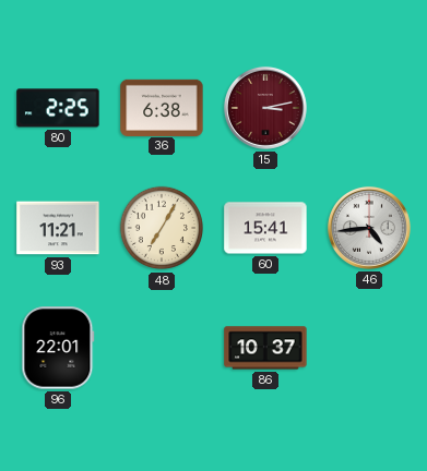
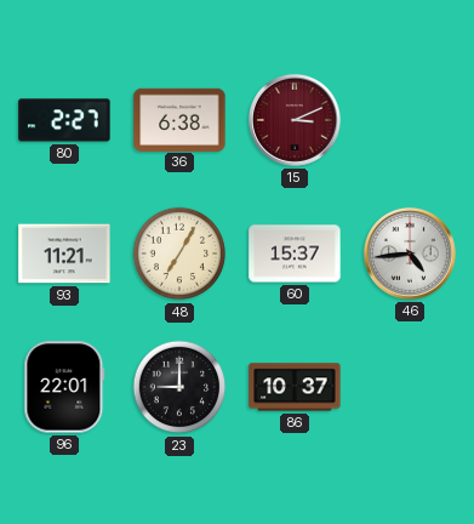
80: 2:25 -> 2:27
15: 3:13 -> 3:11
60: 15:41 -> 15:37
23: none -> 9:00
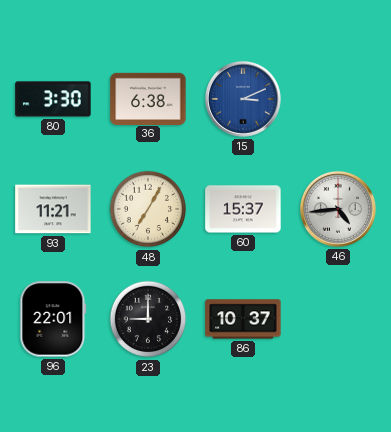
80: 2:27 -> 3:30
15 dial: burgundy -> blue
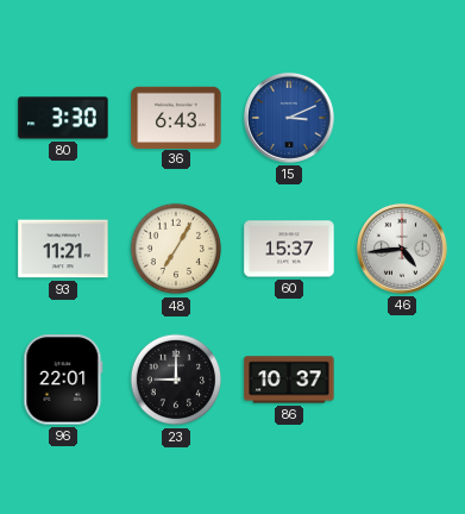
36: 6:38 -> 6:43
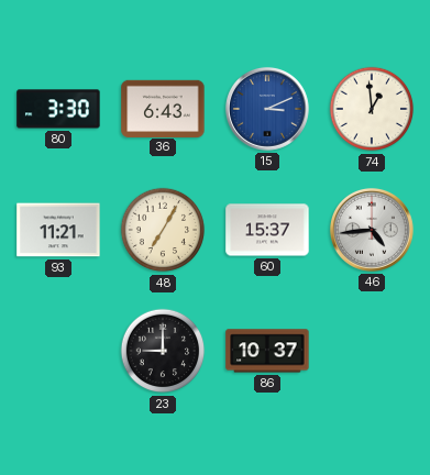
74: none -> 12:59
96: 22:01 -> none
